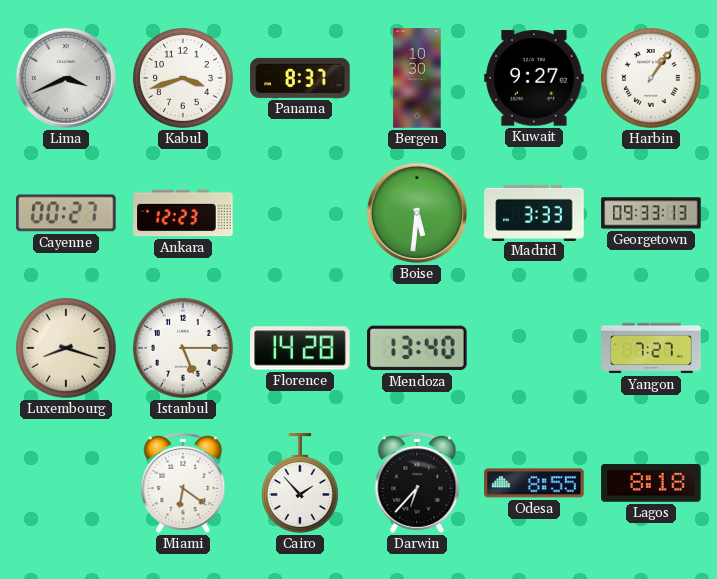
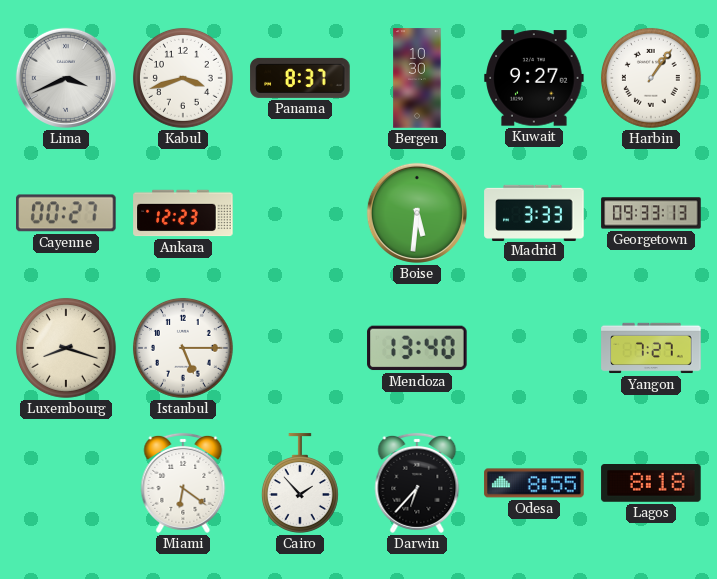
Florence: 14:28 -> none
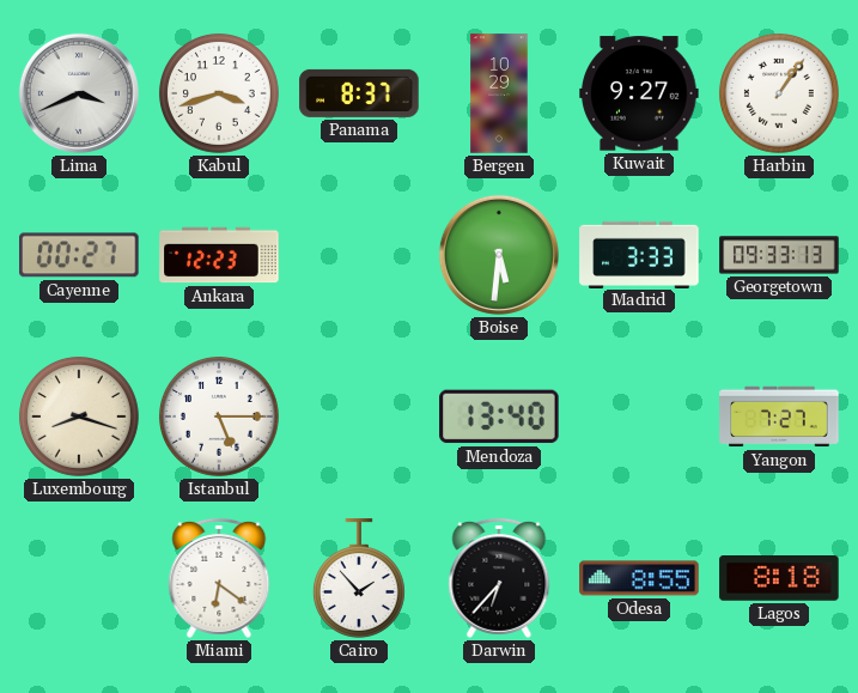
Bergen: 10:30 -> 10:29
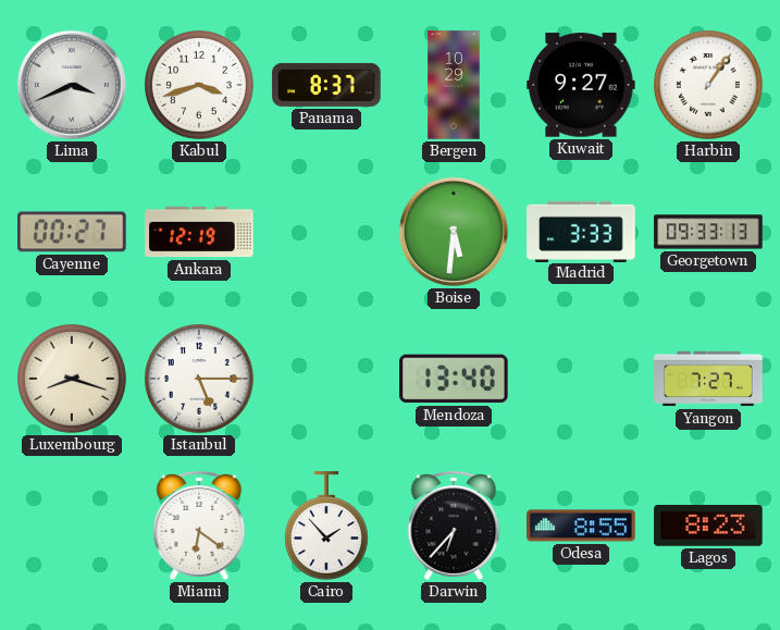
Ankara: 12:23 -> 12:19
Lagos: 8:18 -> 8:23
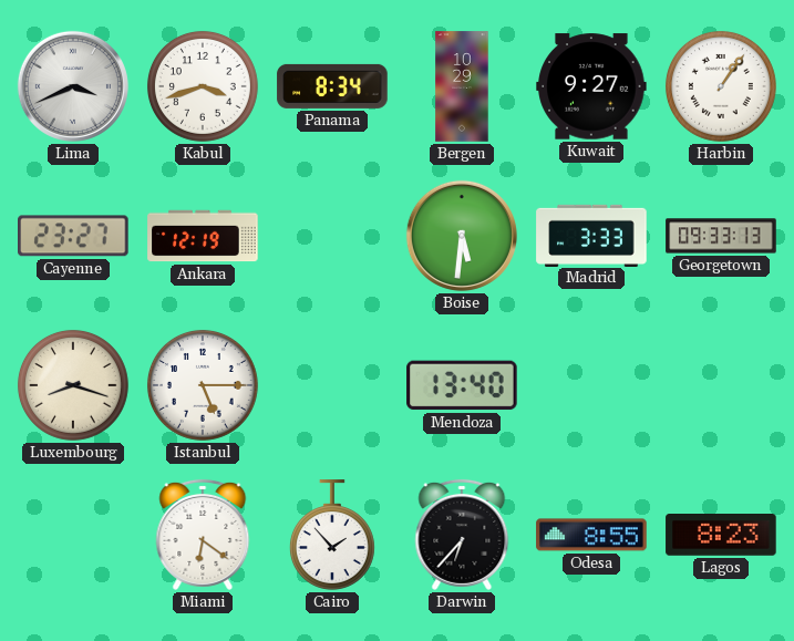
Panama: 8:37 -> 8:34
Cayenne: 00:27 -> 23:27
Yangon: 7:27 -> none
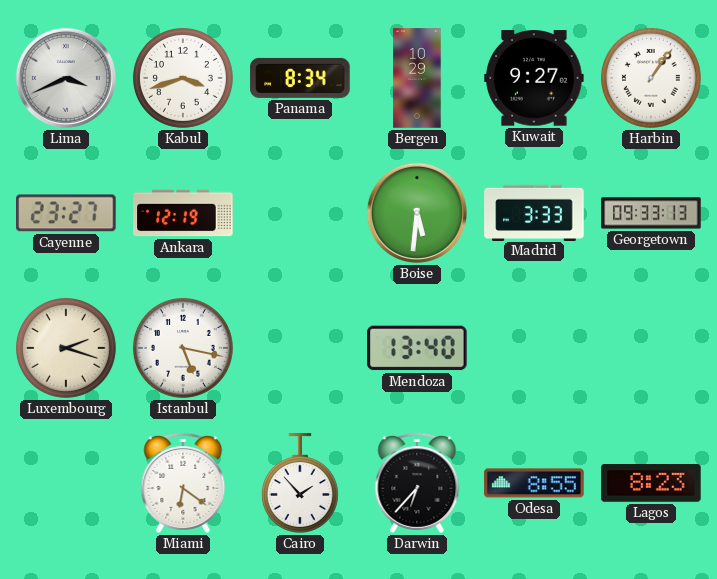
Luxembourg: 8:18 -> 2:18
Istanbul: 5:15 -> 5:17
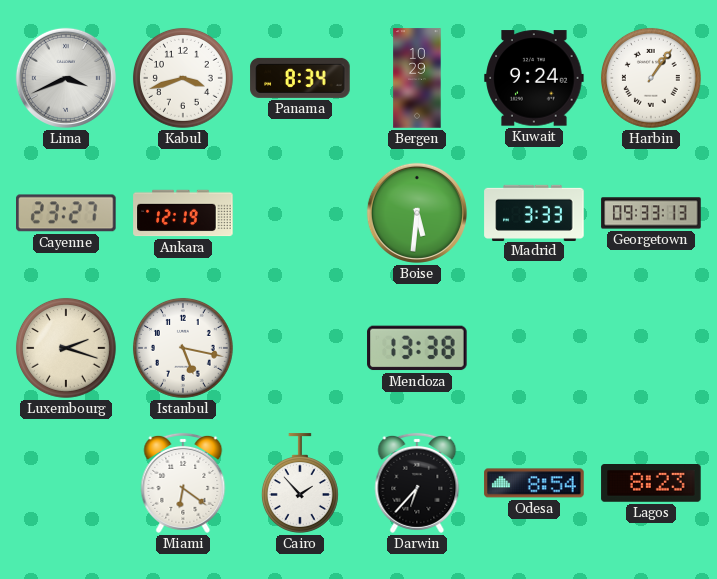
Kuwait: 9:27 -> 9:24
Mendoza: 13:40 -> 13:38
Odesa: 8:55 -> 8:54
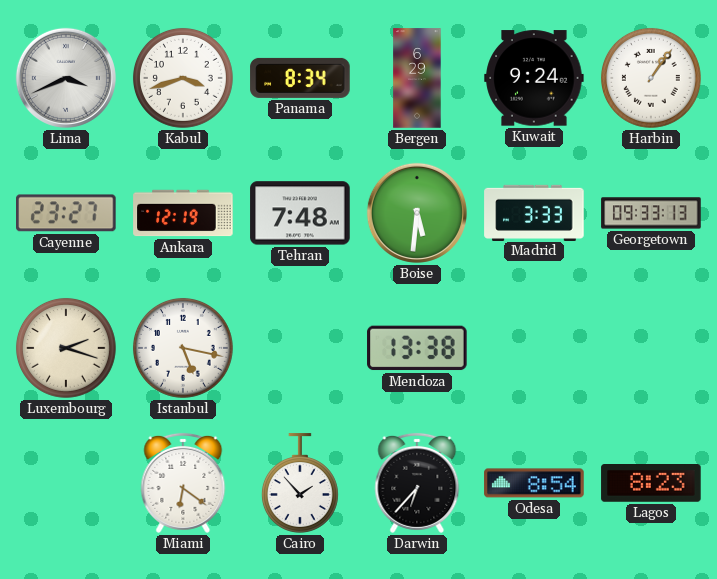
Bergen: 10:29 -> 6:29
Tehran: none -> 7:48
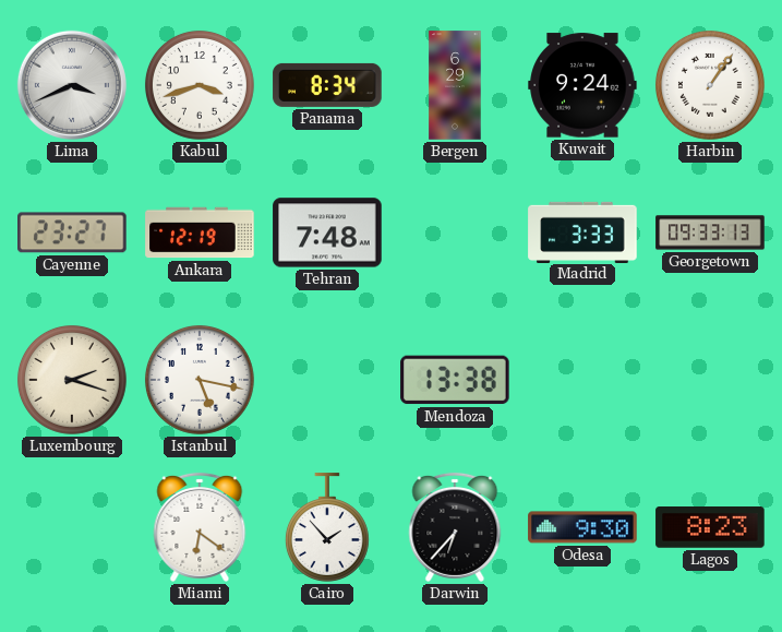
Boise: 5:31 -> none
Odesa: 8:54 -> 9:30
